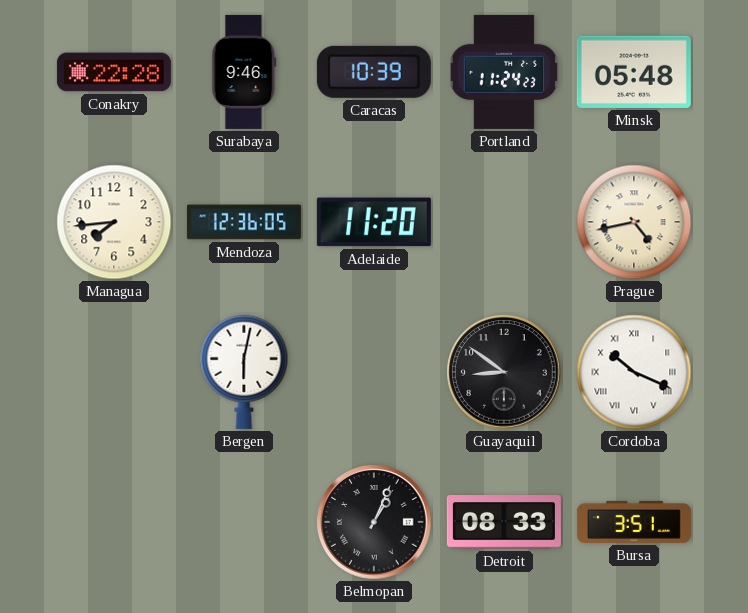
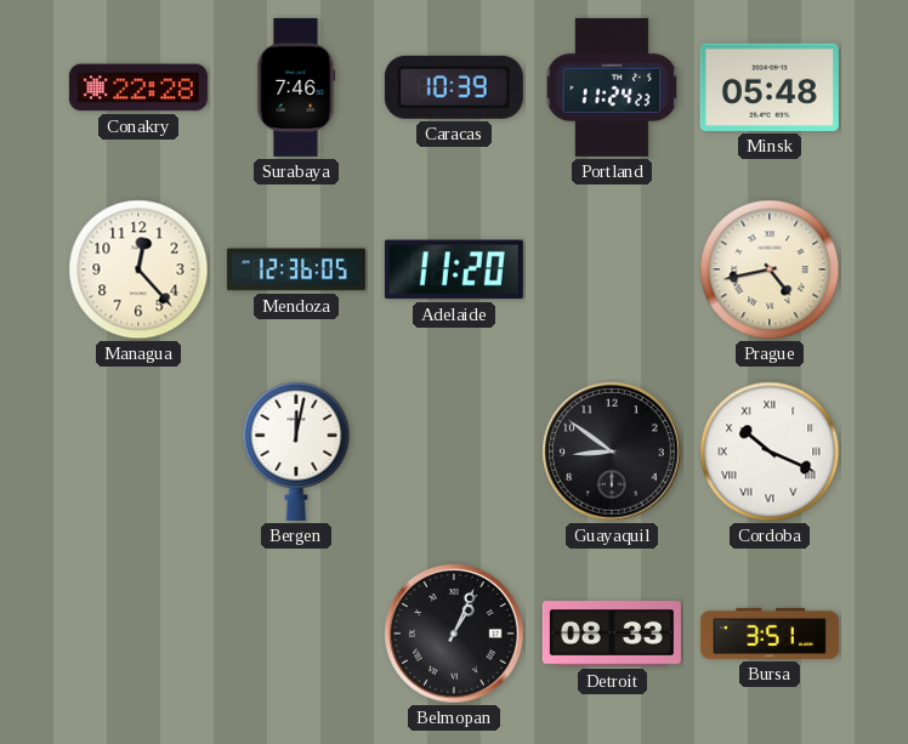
Surabaya: 9:46 -> 7:46
Managua: 7:44 -> 12:23
Bergen: 6:02 -> 12:02
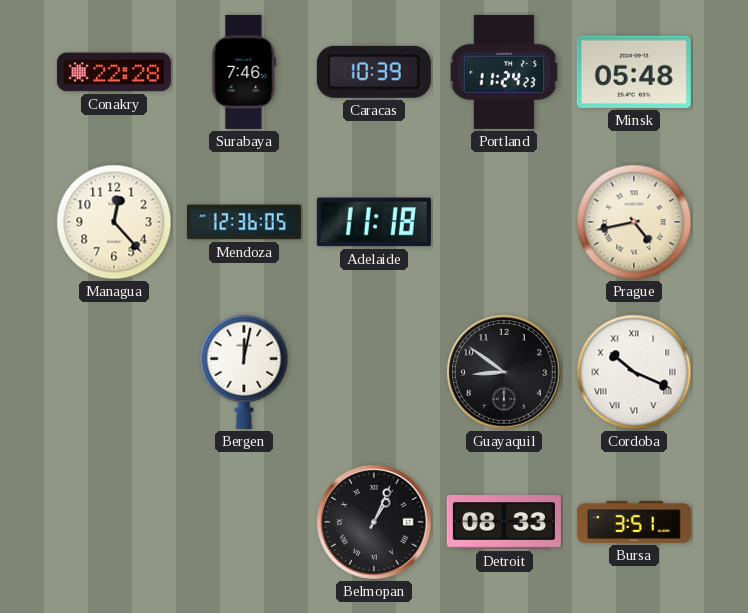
Adelaide: 11:20 -> 11:18
